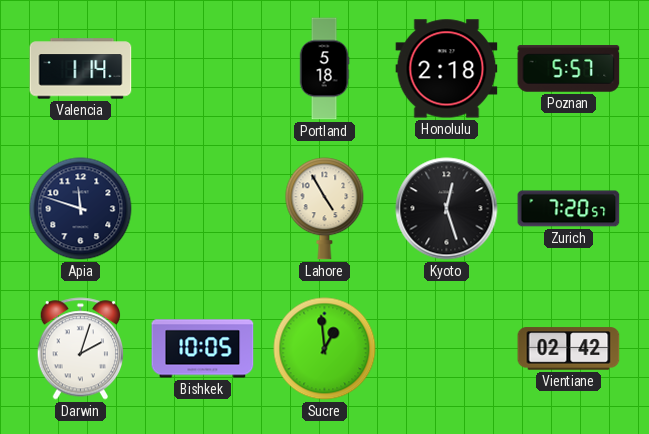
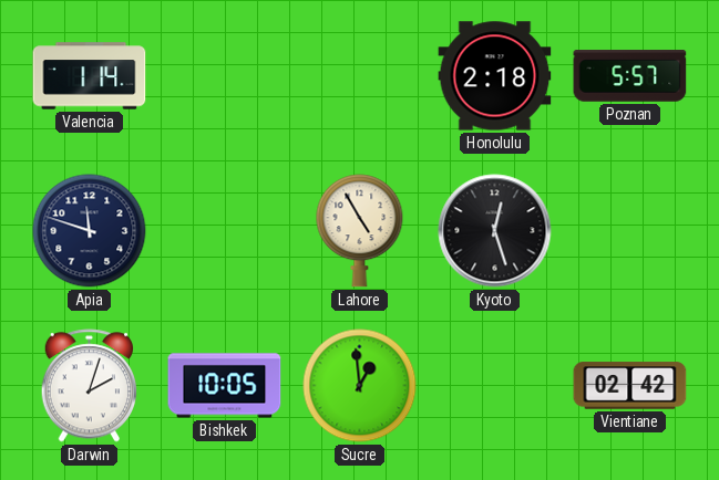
Portland: 5:18 -> none
Zurich: 7:20 -> none
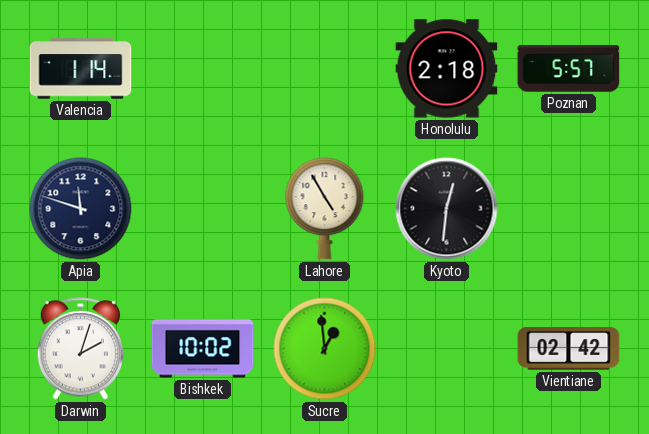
Kyoto: 12:27 -> 12:31
Bishkek: 10:05 -> 10:02
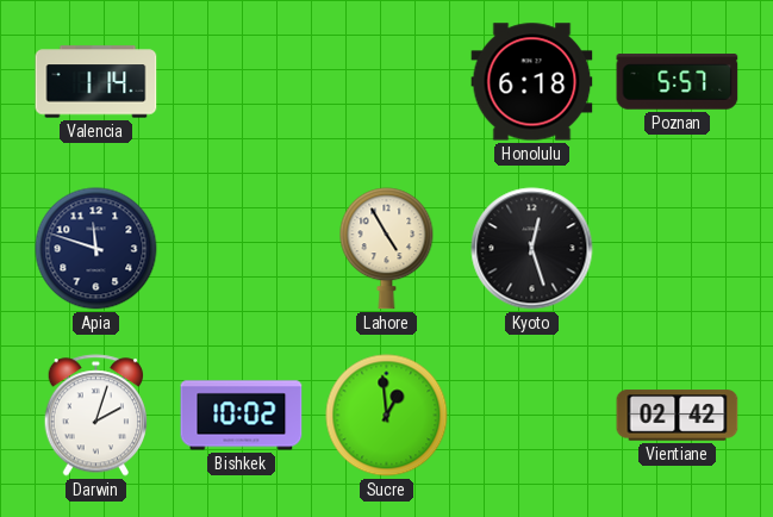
Honolulu: 2:18 -> 6:18
Kyoto: 12:31 -> 12:27
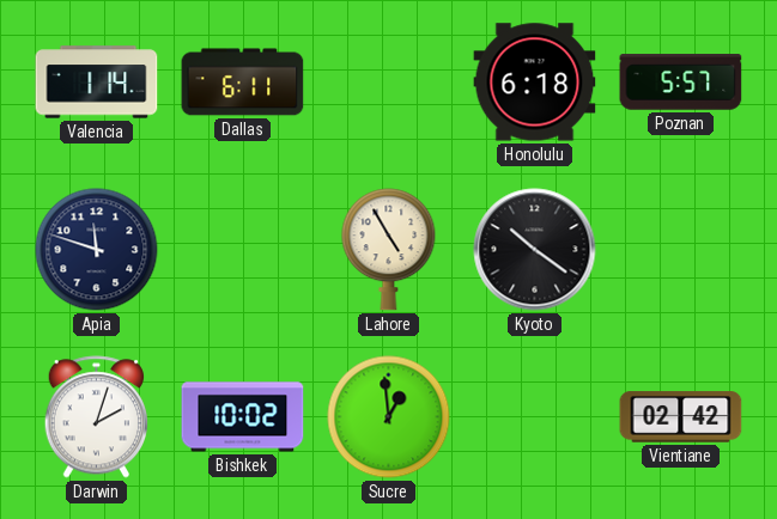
Dallas: none -> 6:11
Kyoto: 12:27 -> 10:21
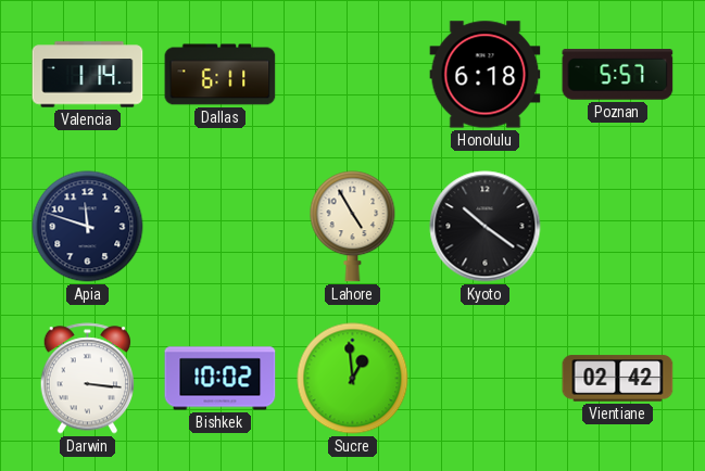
Darwin: 2:03 -> 3:16
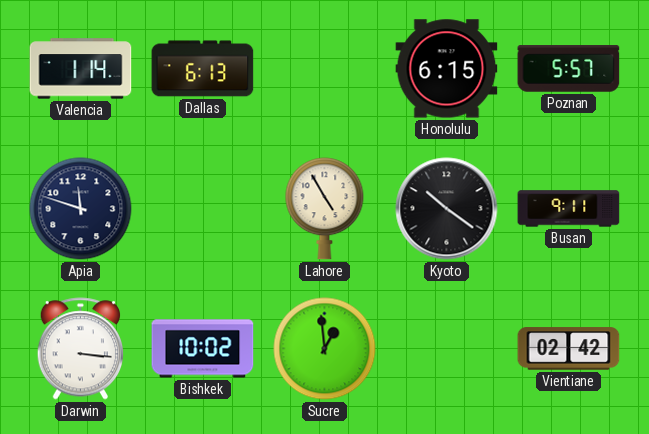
Dallas: 6:11 -> 6:13
Honolulu: 6:18 -> 6:15
Busan: none -> 9:11
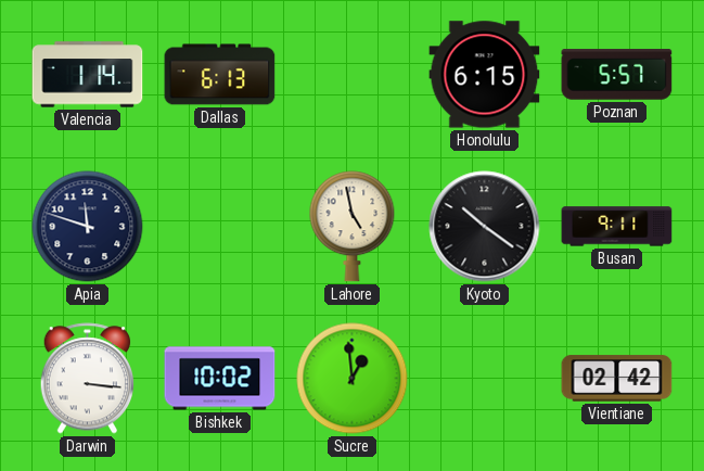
Lahore: 4:55 -> 4:58
